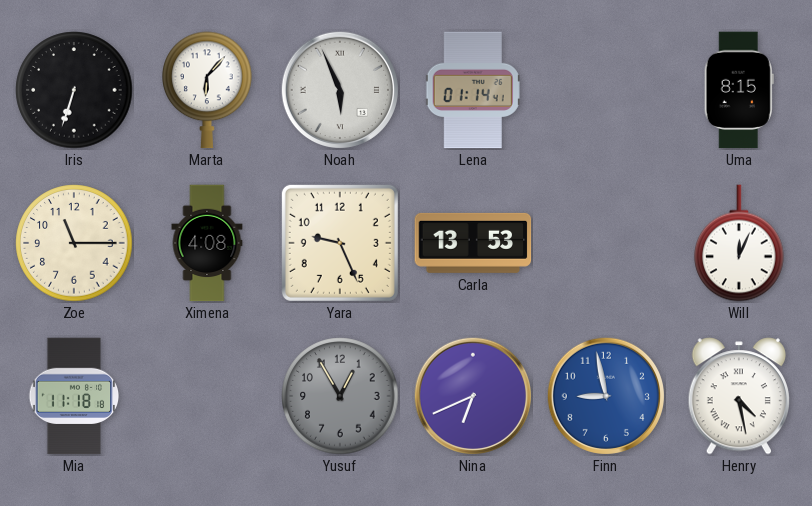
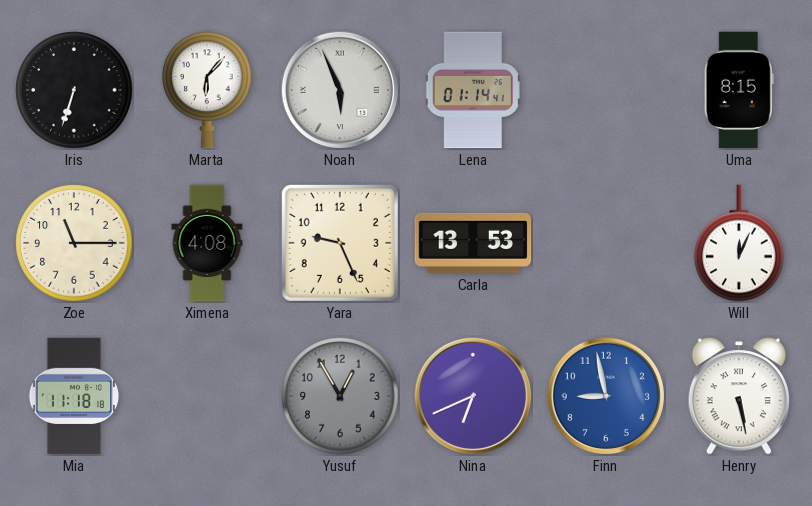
Henry: 4:28 -> 5:28
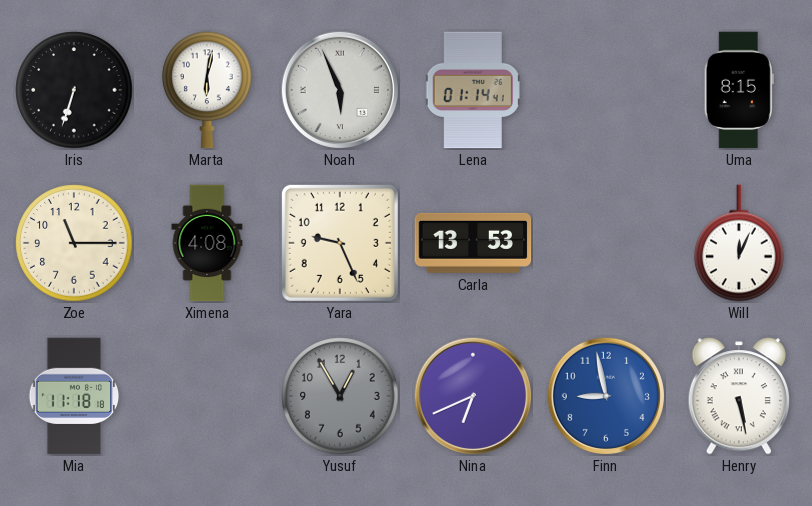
Marta: 6:07 -> 6:02
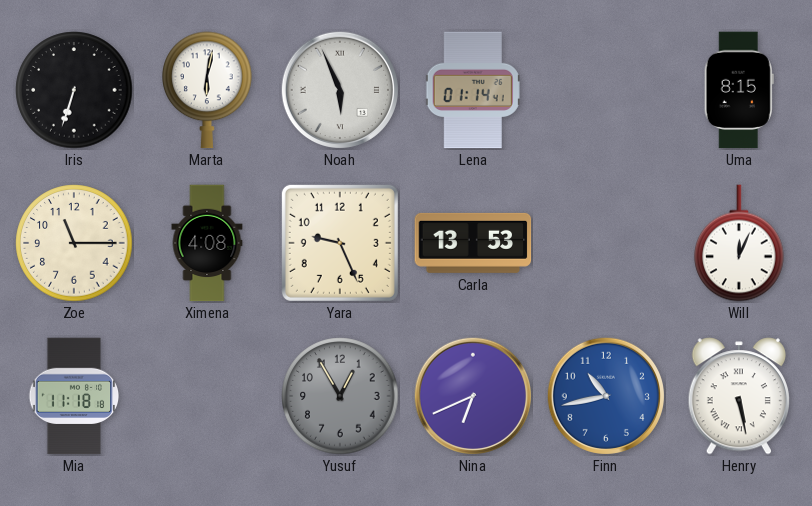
Finn: 8:58 -> 10:43
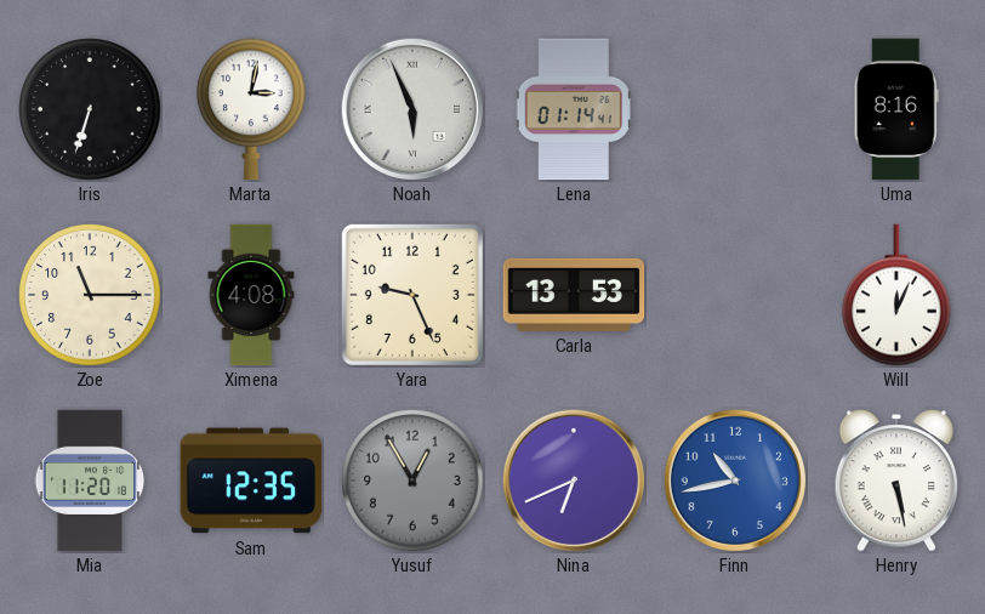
Marta: 6:02 -> 3:02
Uma: 8:15 -> 8:16
Mia: 11:18 -> 11:20
Sam: none -> 12:35
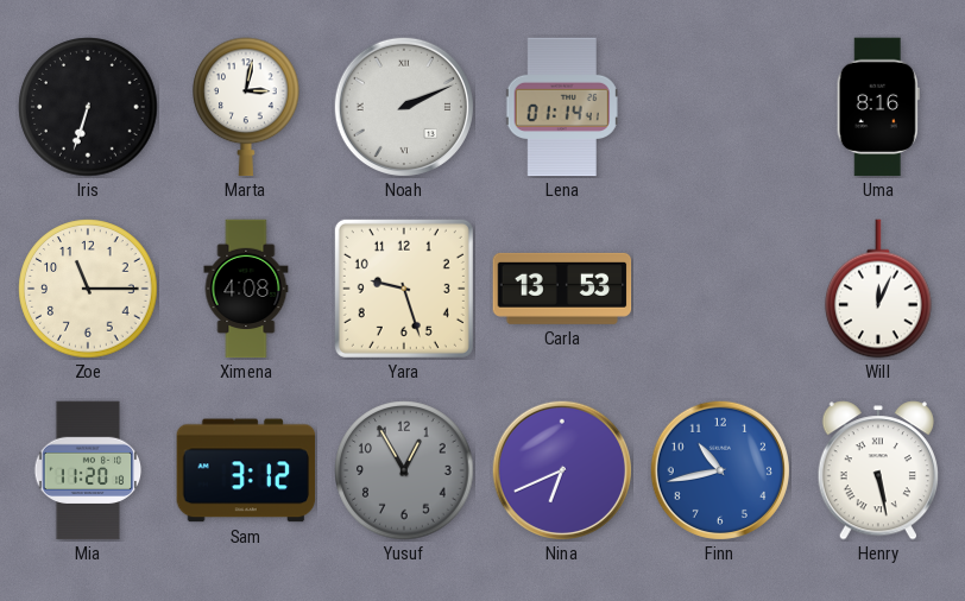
Noah: 5:56 -> 2:11
Yara: 9:26 -> 9:27
Sam: 12:35 -> 3:12
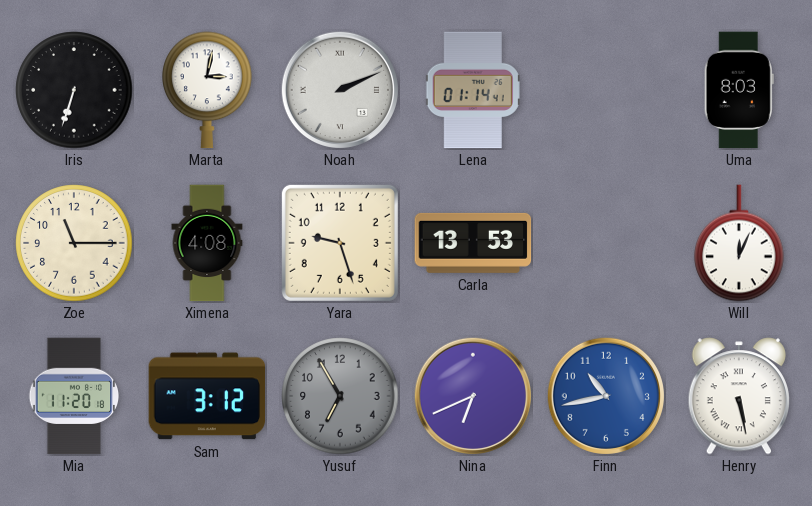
Uma: 8:16 -> 8:03
Yusuf: 12:55 -> 6:55
